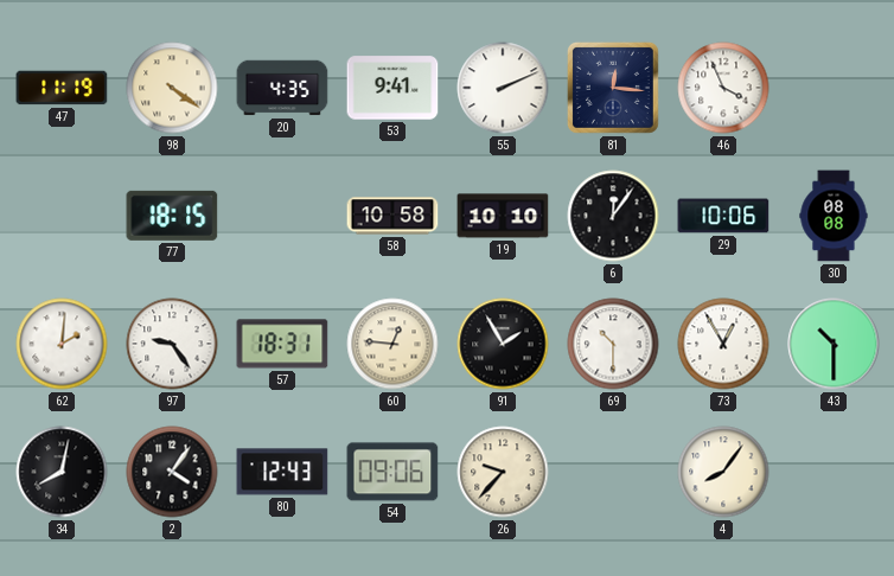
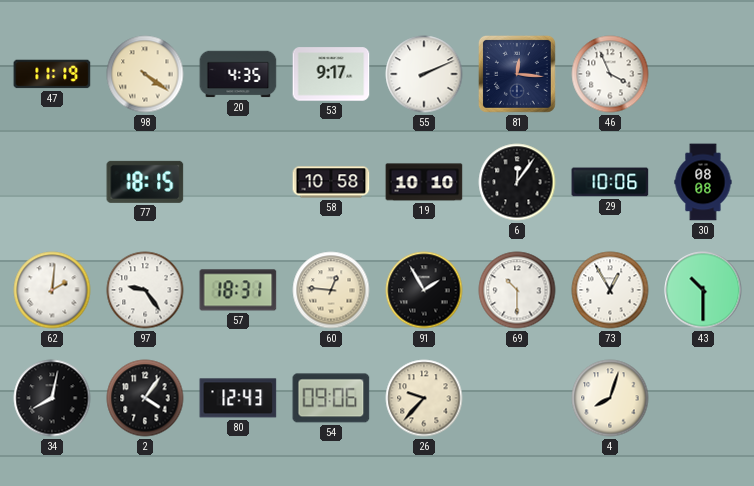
53: 9:41 -> 9:17
4: 8:06 -> 8:03
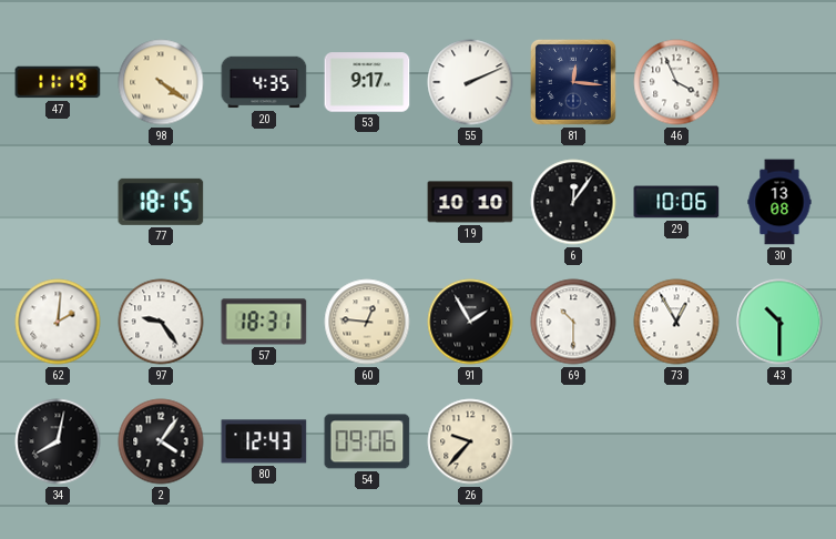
58: 10:58 -> none
30: 08:08 -> 13:08
4: 8:03 -> none
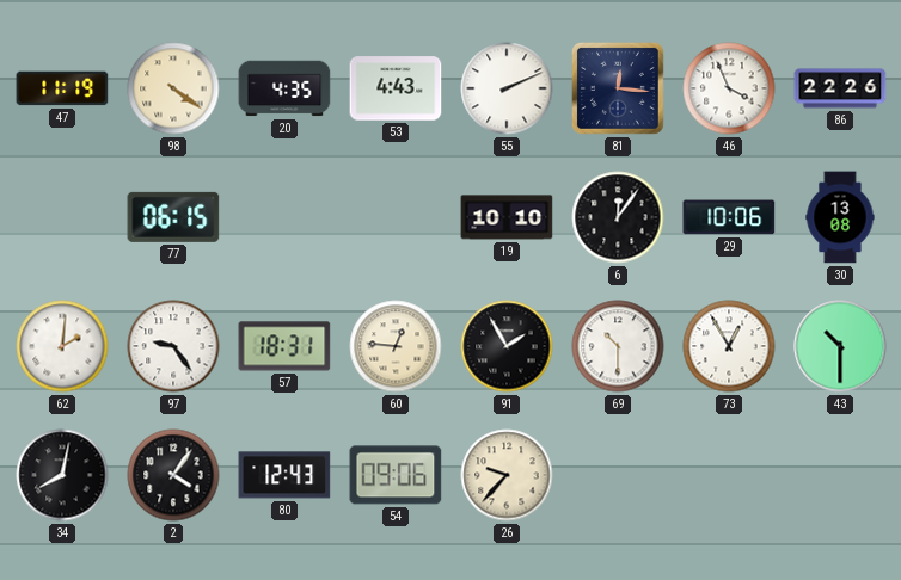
53: 9:17 -> 4:43
86: none -> 22:26
77: 18:15 -> 06:15
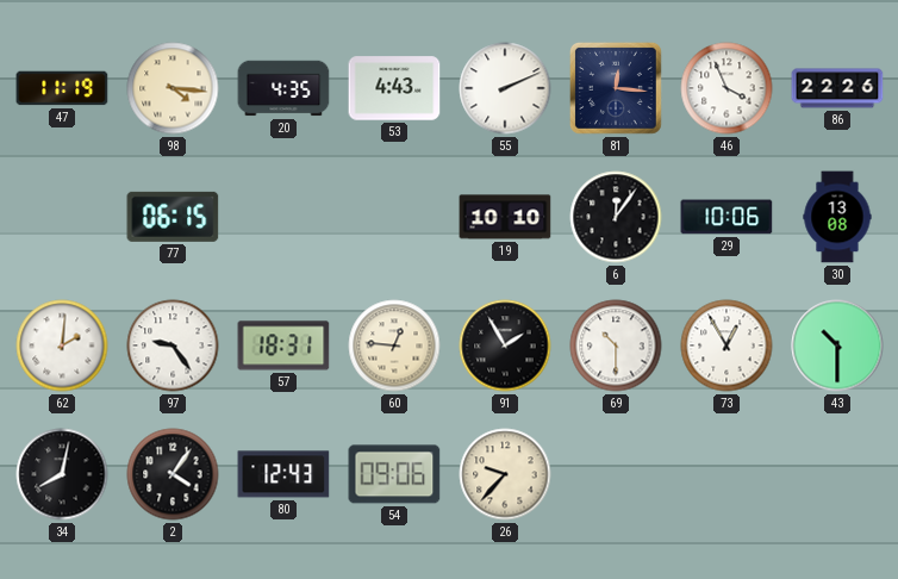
98: 4:21 -> 4:16
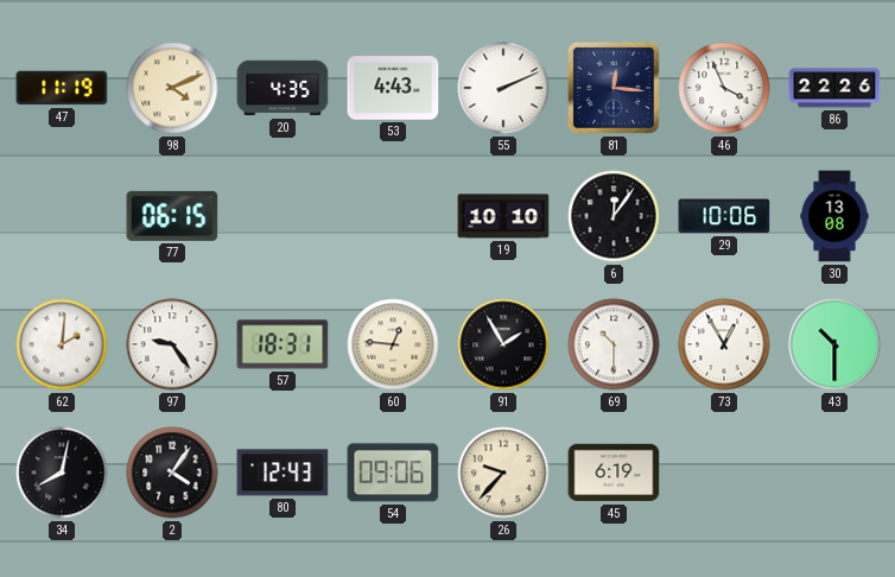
98: 4:16 -> 4:11
45: none -> 6:19
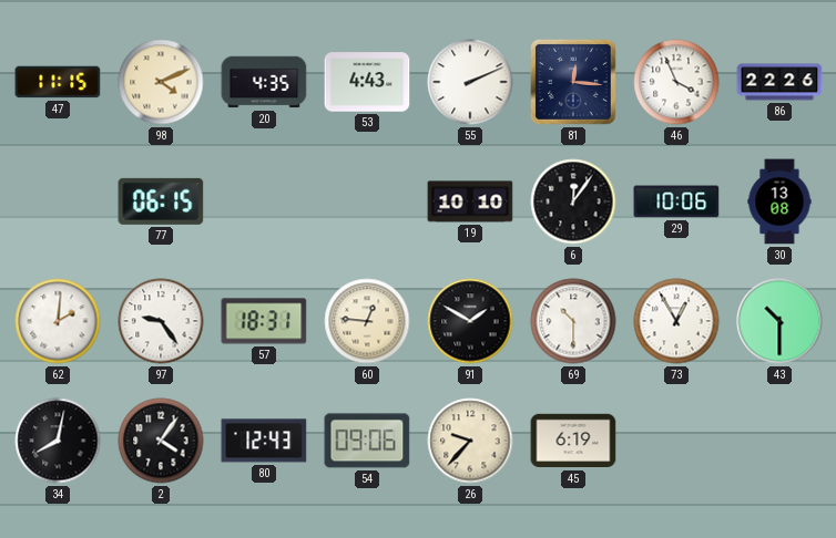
47: 11:19 -> 11:15
91: 1:55 -> 1:50
